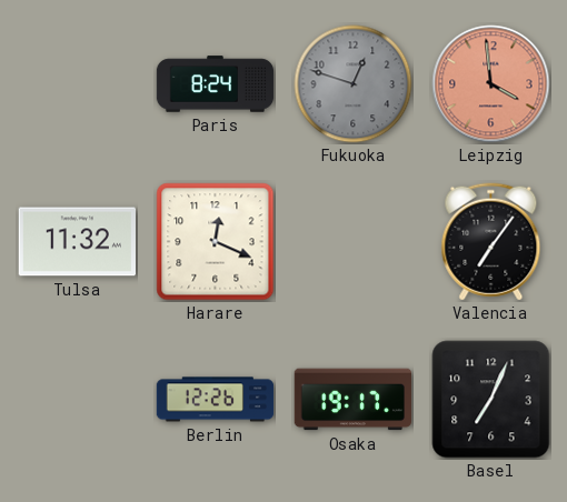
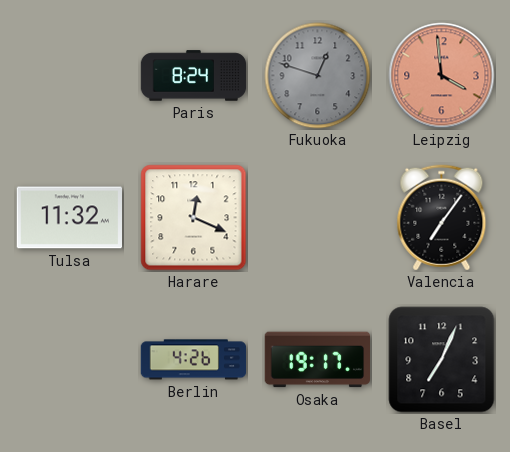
Berlin: 12:26 -> 4:26
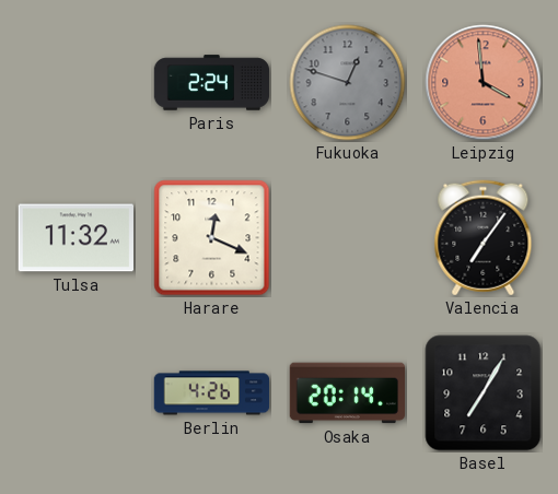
Paris: 8:24 -> 2:24
Osaka: 19:17 -> 20:14
Basel: 7:04 -> 7:05
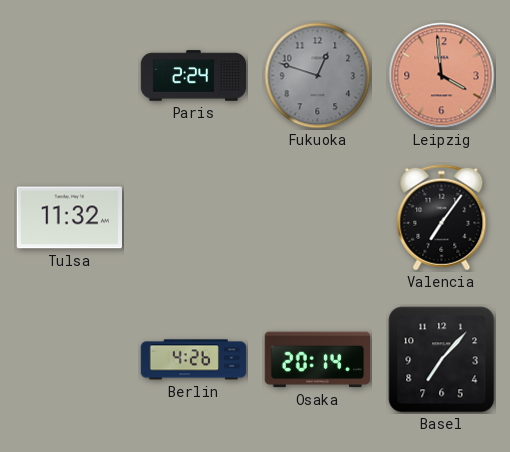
Harare: 12:19 -> none
Basel: 7:05 -> 7:07
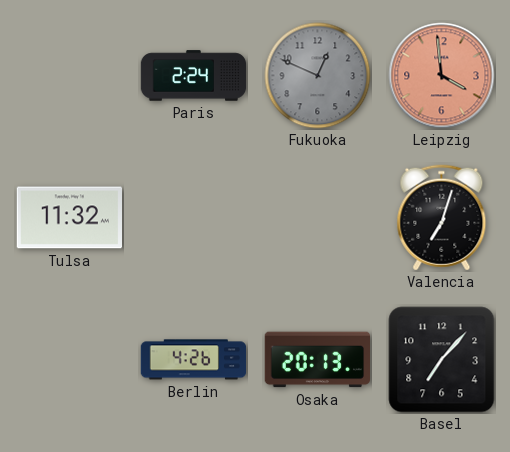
Fukuoka: 12:48 -> 12:49
Valencia: 7:06 -> 7:03
Osaka: 20:14 -> 20:13
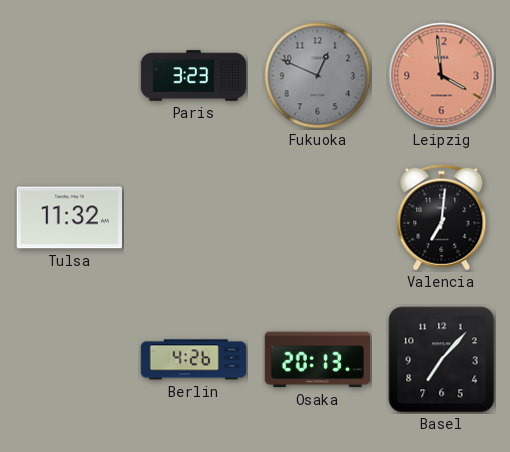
Paris: 2:24 -> 3:23
Valencia: 7:03 -> 7:01
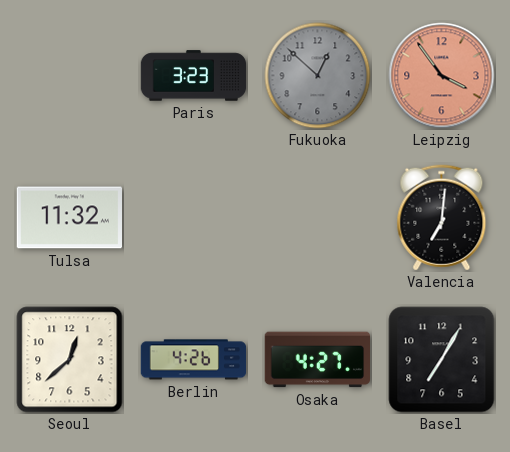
Fukuoka: 12:49 -> 12:52
Leipzig: 3:59 -> 3:54
Seoul: none -> 12:38
Osaka: 20:13 -> 4:27
Basel: 7:07 -> 7:05
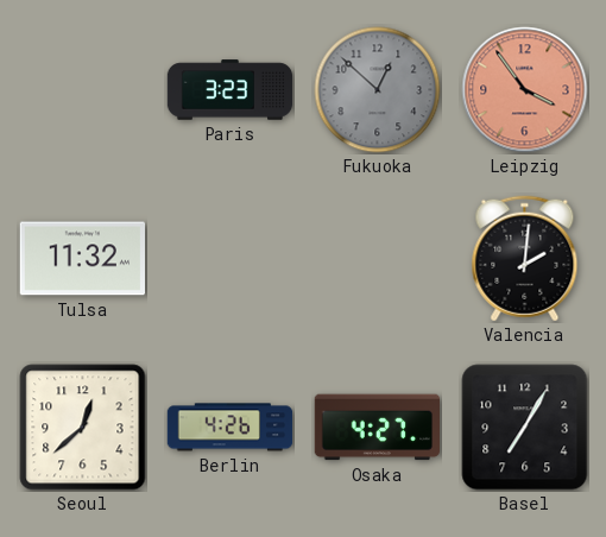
Valencia: 7:01 -> 2:01
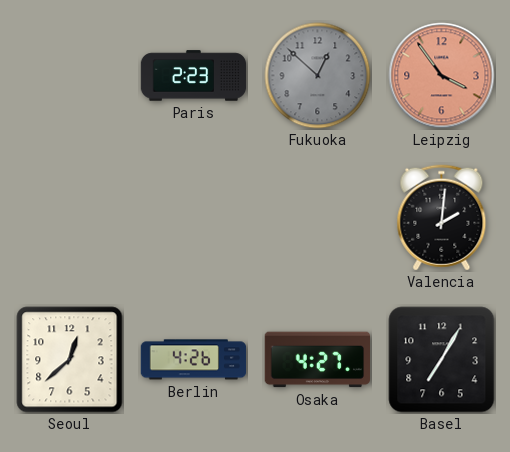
Paris: 3:23 -> 2:23
Tulsa: 11:32 -> none
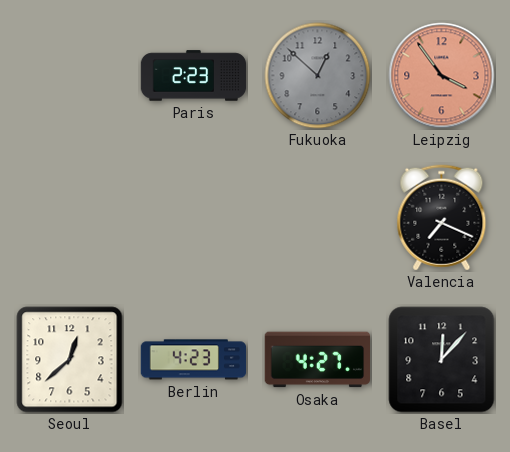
Valencia: 2:01 -> 7:19
Berlin: 4:26 -> 4:23
Basel: 7:05 -> 12:07
